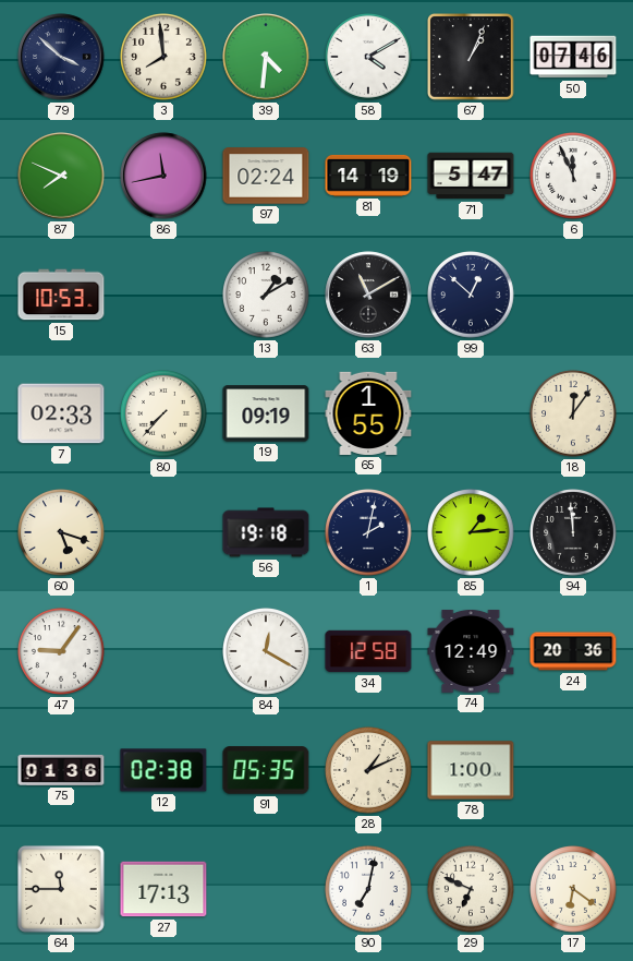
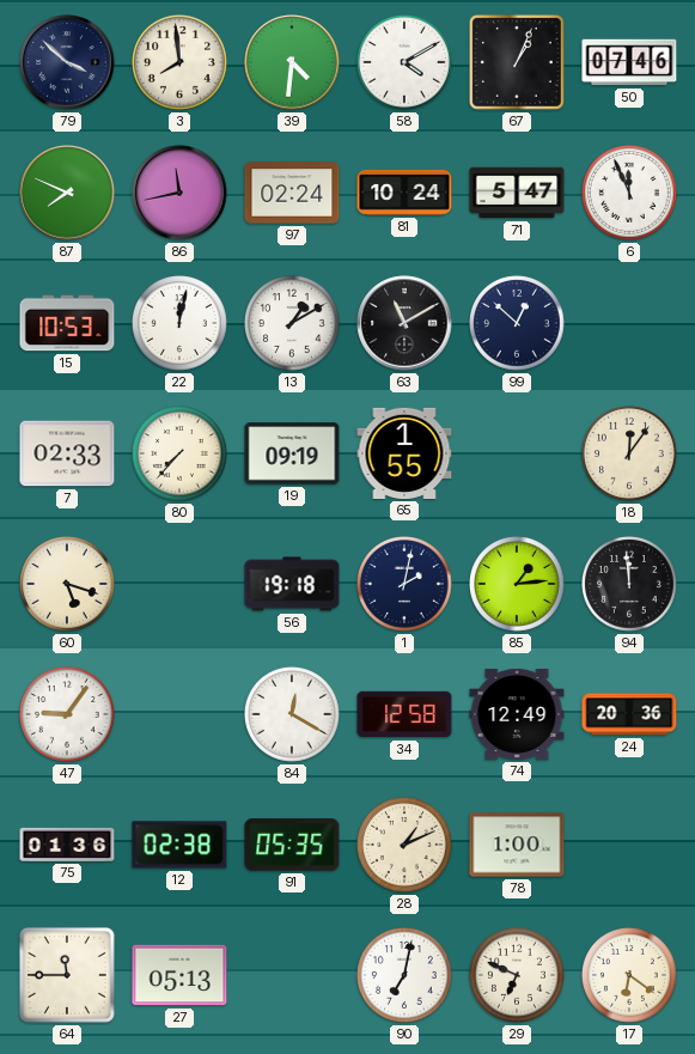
81: 14:19 -> 10:24
22: none -> 12:02
27: 17:13 -> 05:13
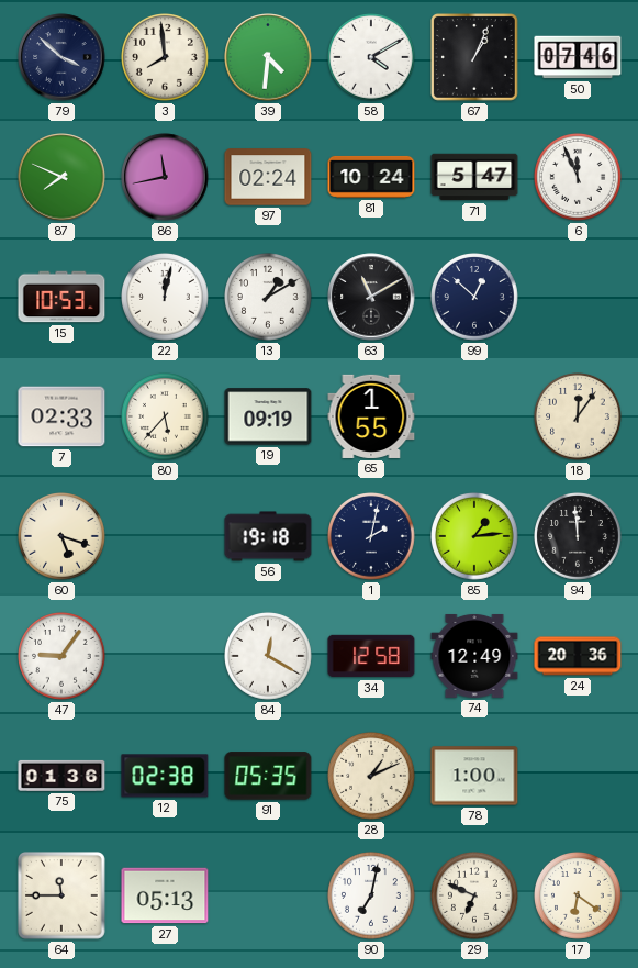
80: 7:37 -> 5:37
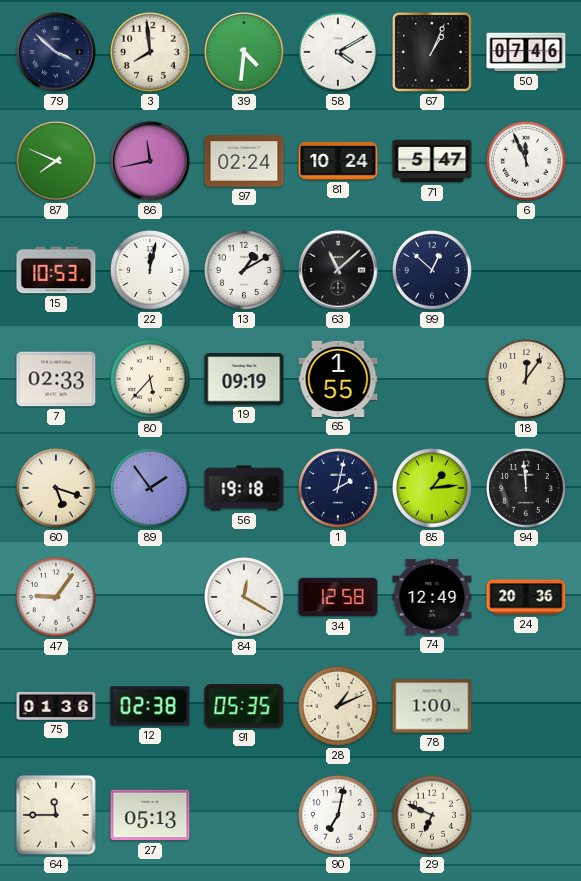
63: 11:10 -> 11:08
89: none -> 1:54
17: 6:21 -> none
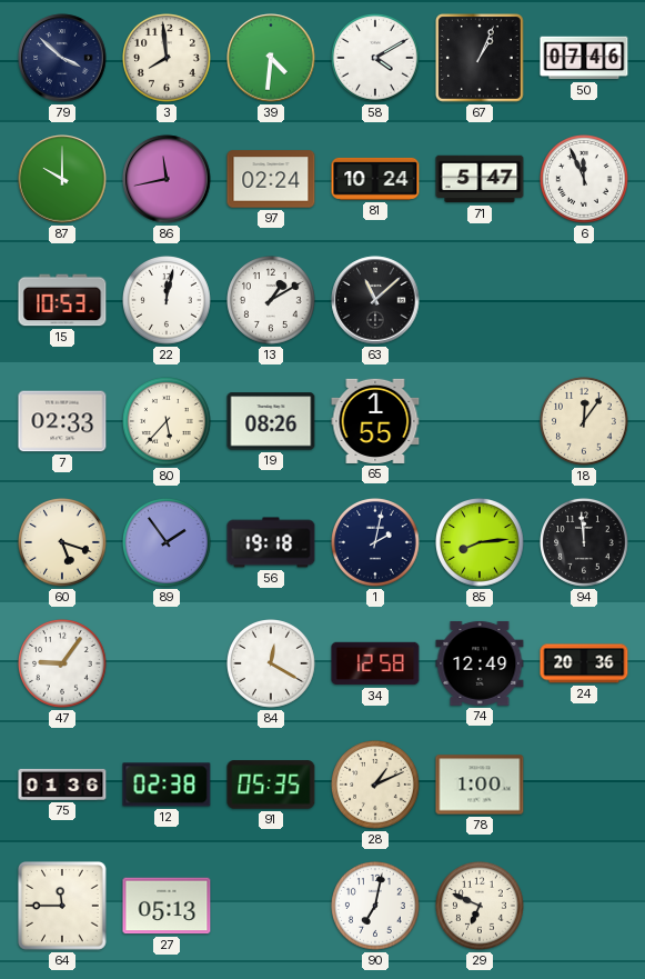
87: 7:49 -> 10:00
99: 12:52 -> none
19: 09:19 -> 08:26
85: 1:14 -> 8:14
